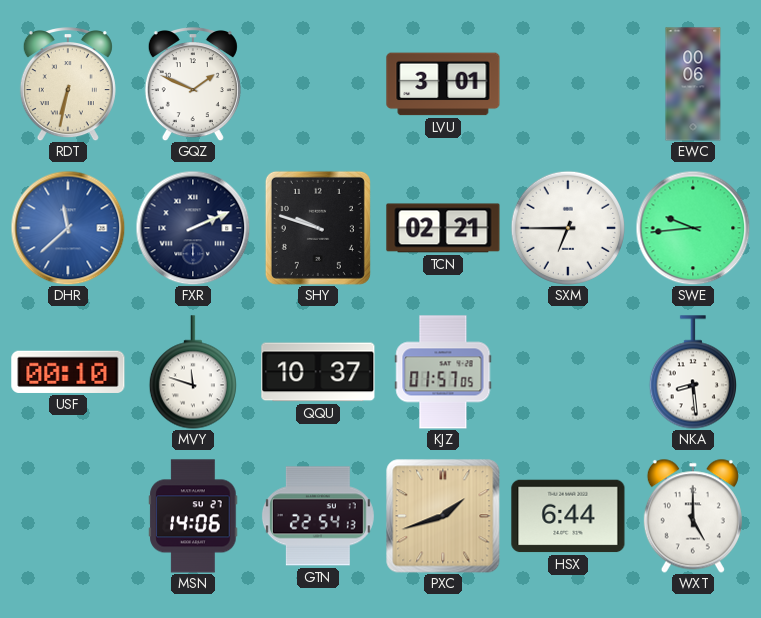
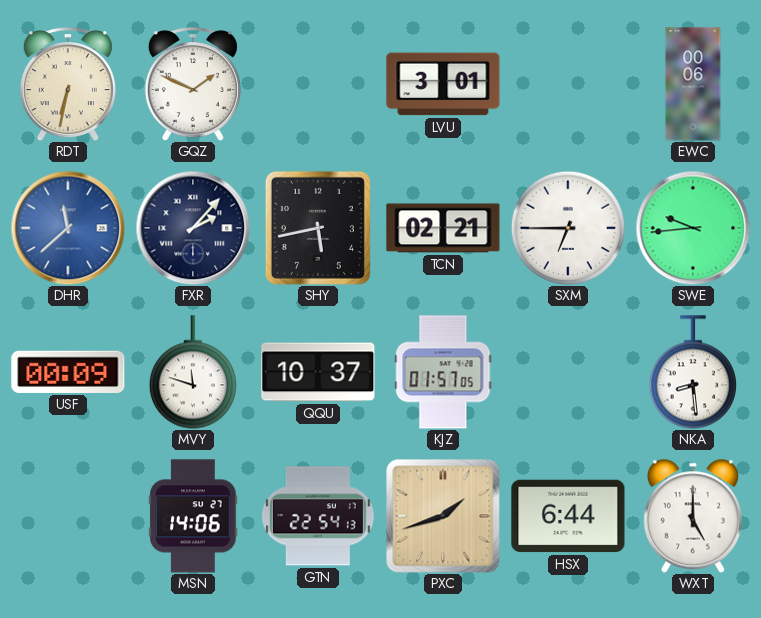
FXR: 2:11 -> 2:07
SHY: 9:48 -> 5:43
USF: 00:10 -> 00:09
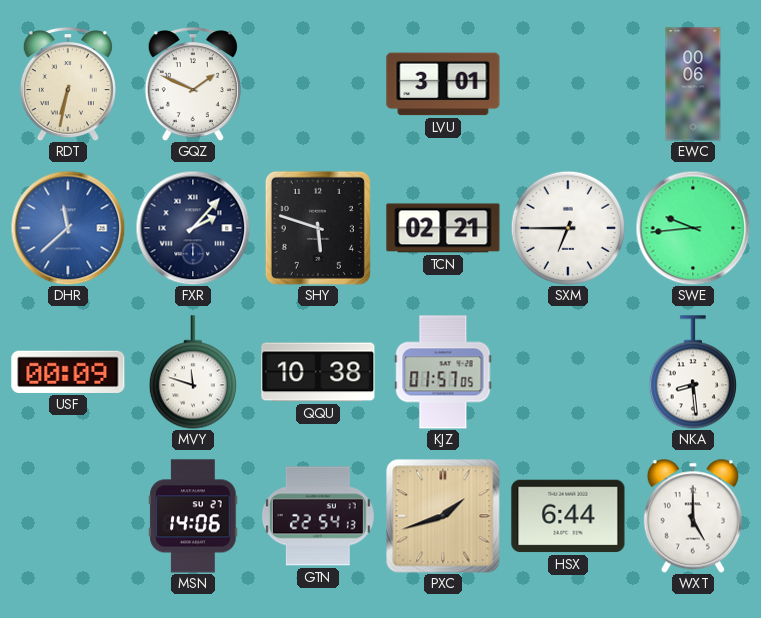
SHY: 5:43 -> 5:48
QQU: 10:37 -> 10:38
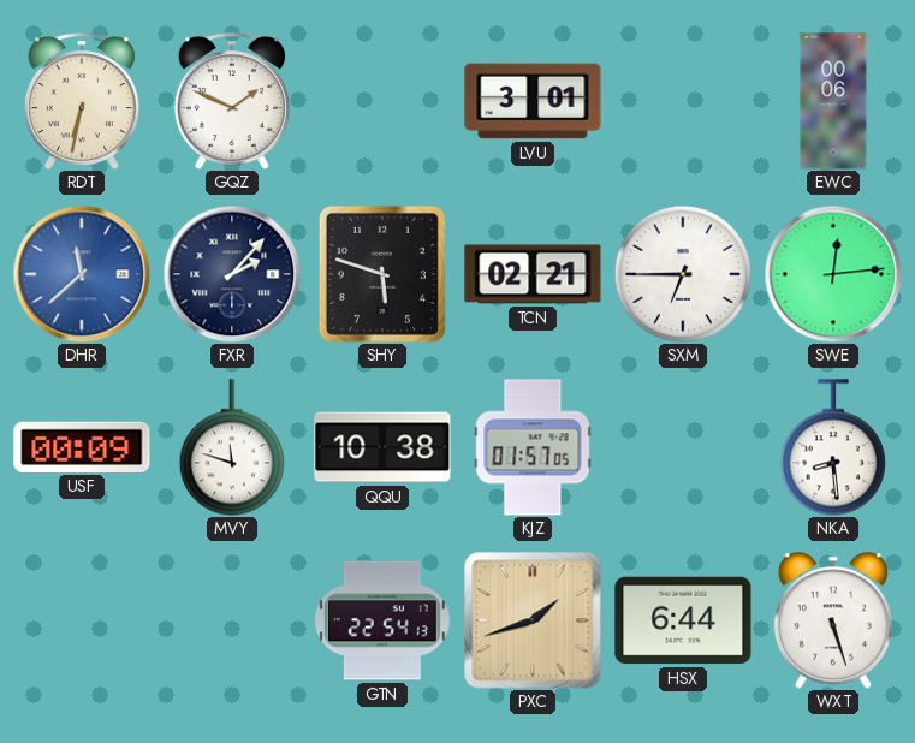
SWE: 9:44 -> 12:14
MSN: 14:06 -> none
WXT: 5:00 -> 5:27
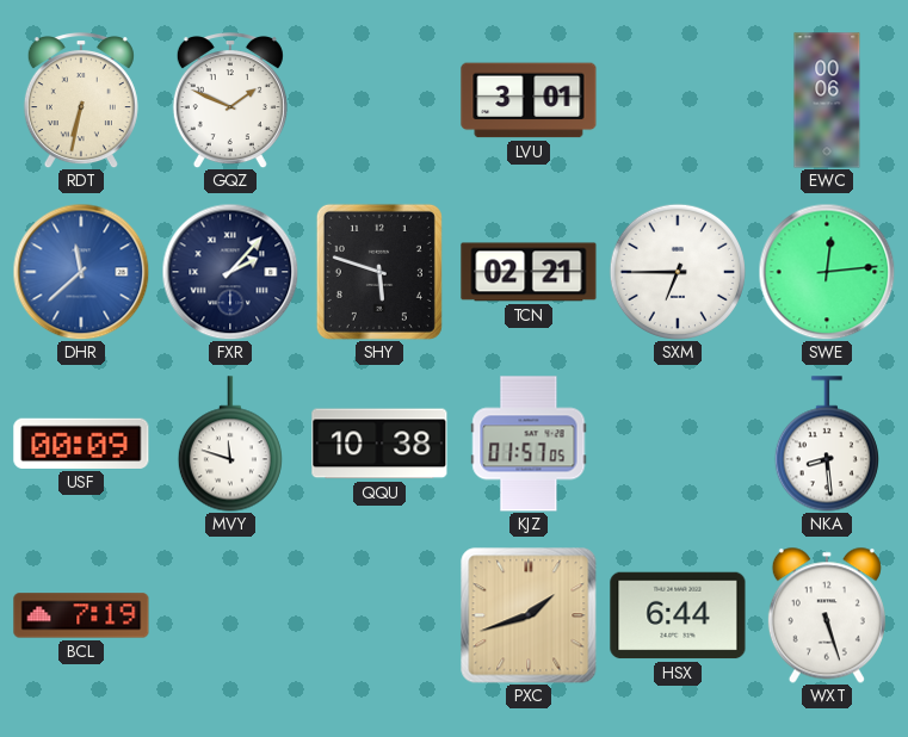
BCL: none -> 7:19
GTN: 22:54 -> none
